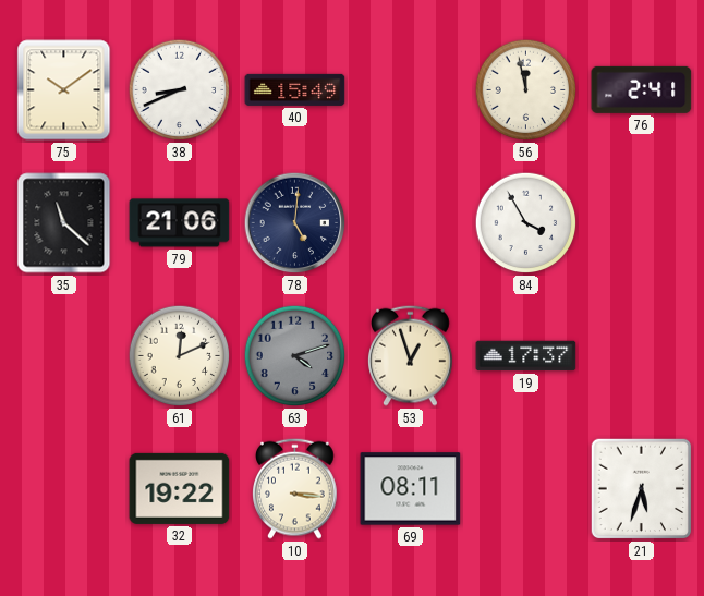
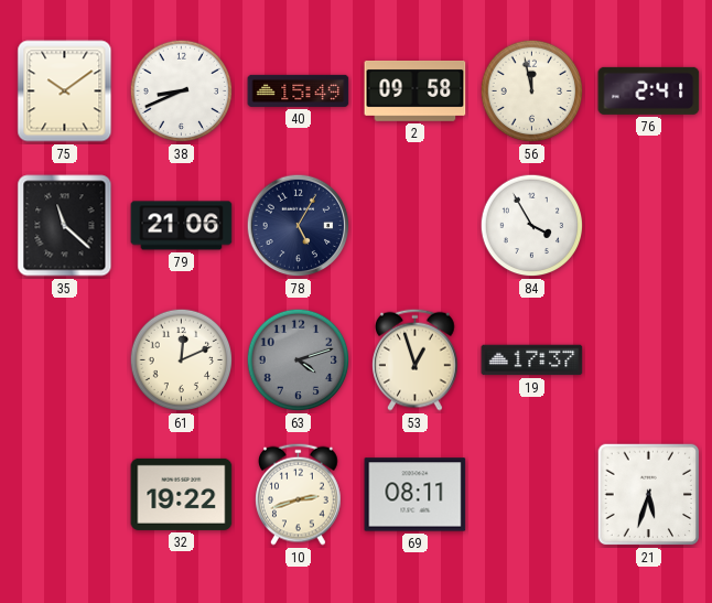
2: none -> 09:58
78: 5:01 -> 5:05
10: 3:16 -> 2:42
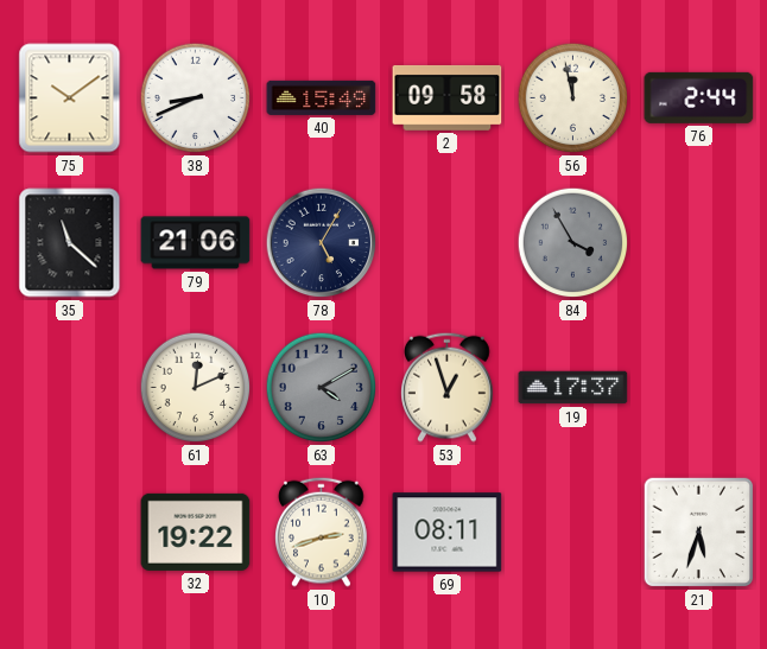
76: 2:41 -> 2:44
84 dial: white -> grey
63: 4:12 -> 4:10
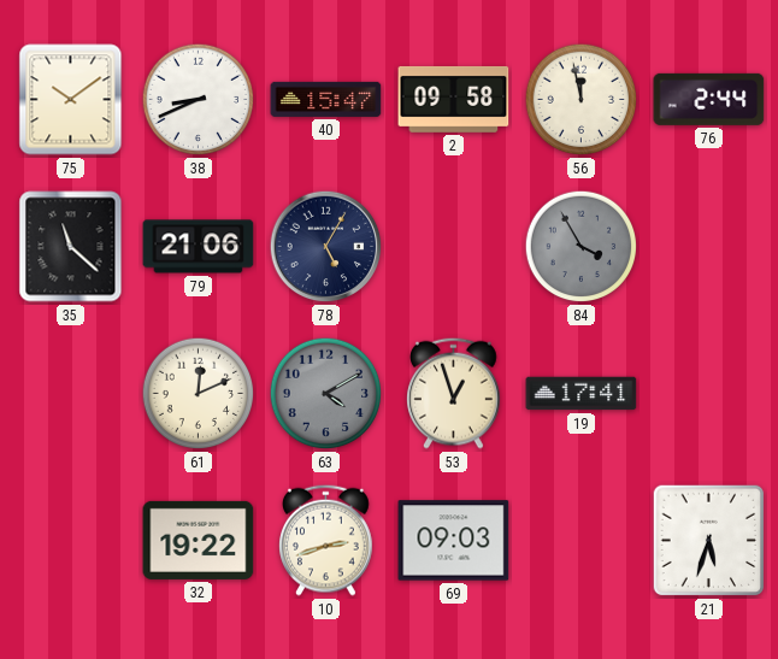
40: 15:49 -> 15:47
19: 17:37 -> 17:41
69: 08:11 -> 09:03
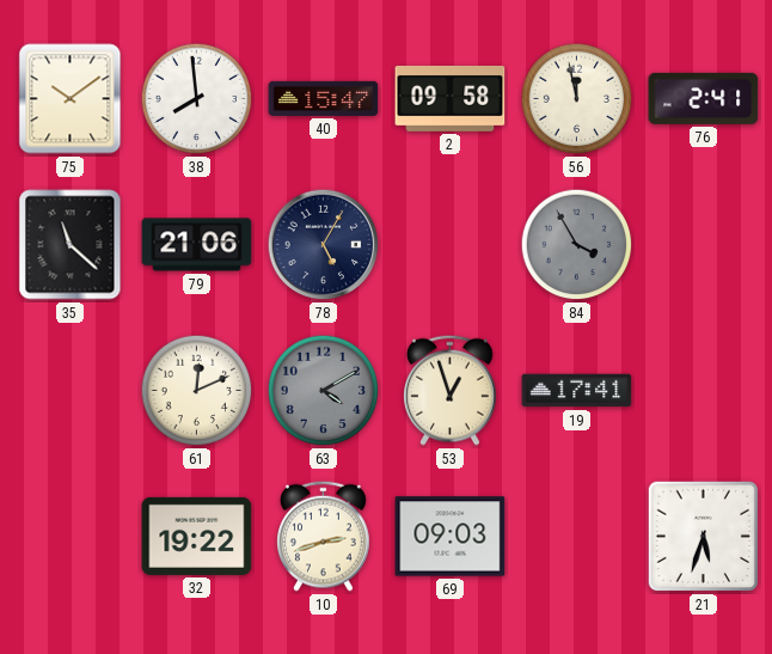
38: 8:41 -> 7:59
76: 2:44 -> 2:41
